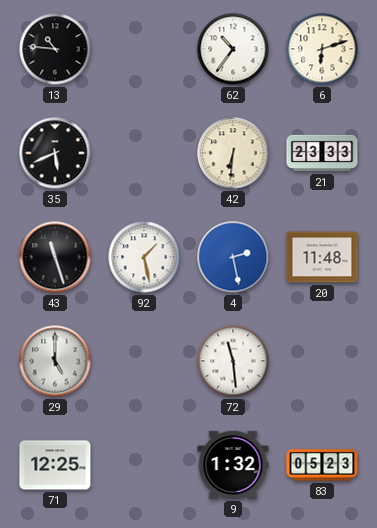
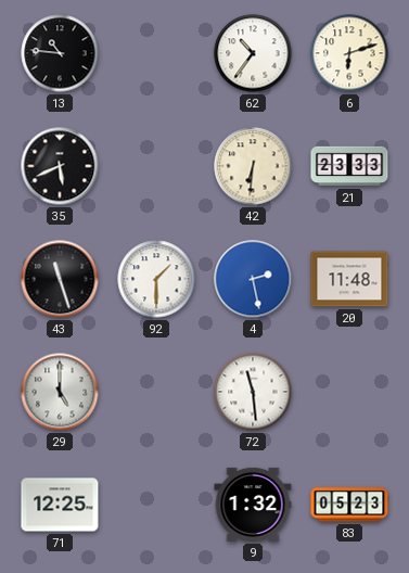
92: 1:28 -> 1:30
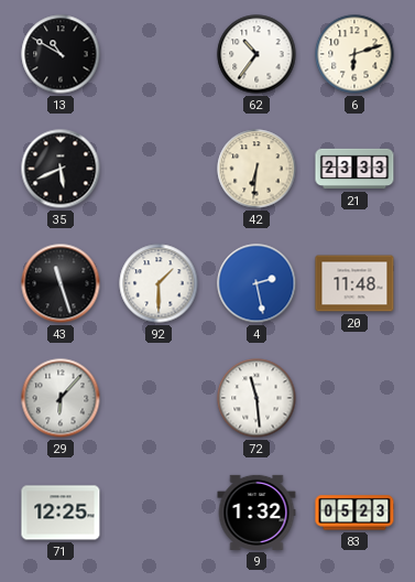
13: 10:46 -> 10:50
29: 5:00 -> 6:07
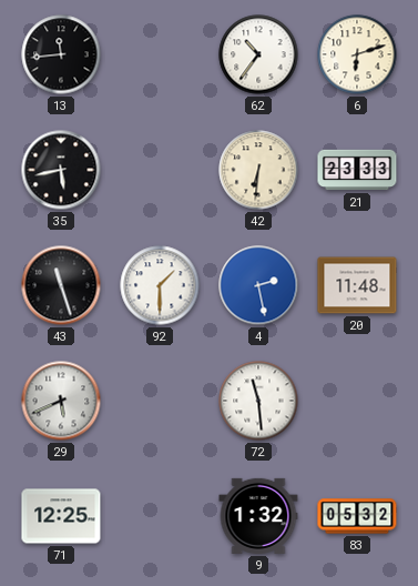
13: 10:50 -> 11:44
35: 5:41 -> 5:43
29: 6:07 -> 5:41
83: 05:23 -> 05:32
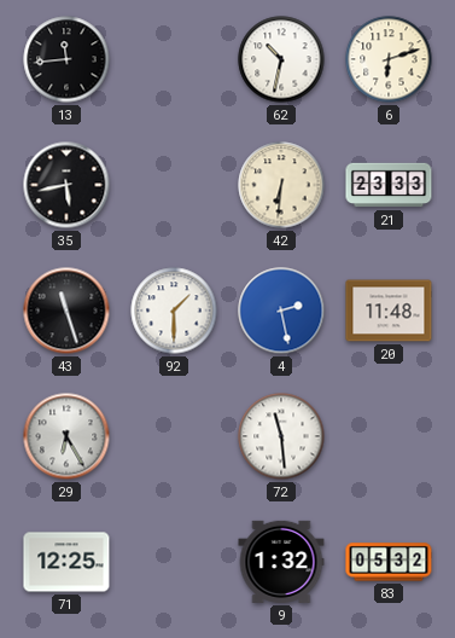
62: 10:36 -> 10:32
29: 5:41 -> 6:25
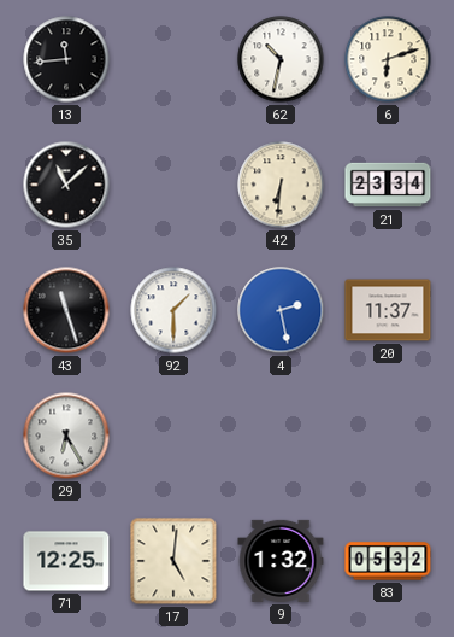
35: 5:43 -> 11:08
21: 23:33 -> 23:34
20: 11:48 -> 11:37
72: 11:29 -> none
17: none -> 5:01
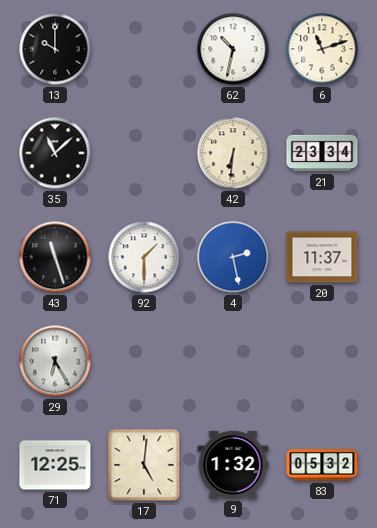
13: 11:44 -> 10:00
6: 6:12 -> 11:12
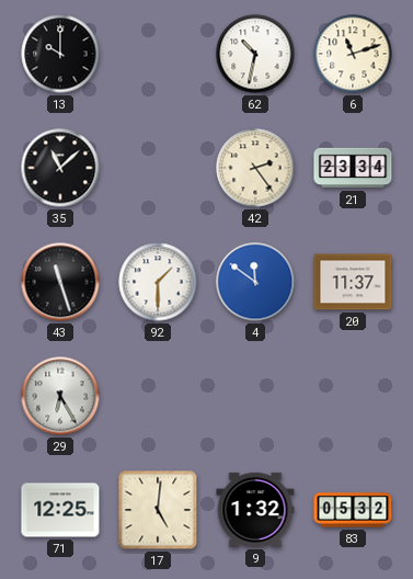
42: 6:31 -> 2:24
4: 2:28 -> 11:51
